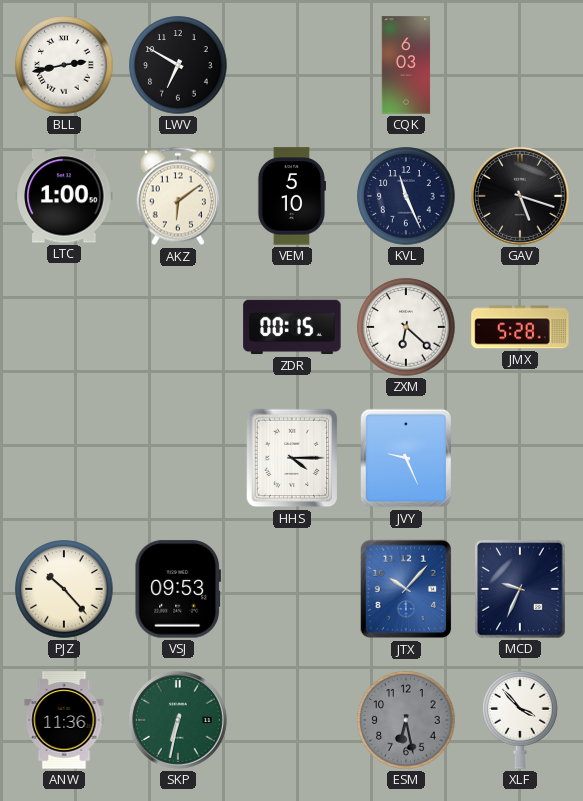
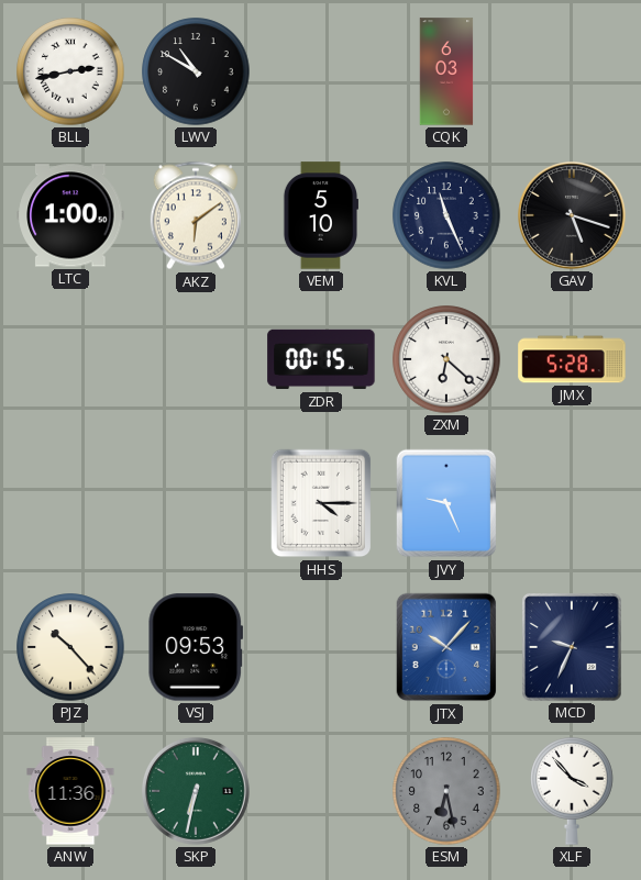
LWV: 6:50 -> 10:50
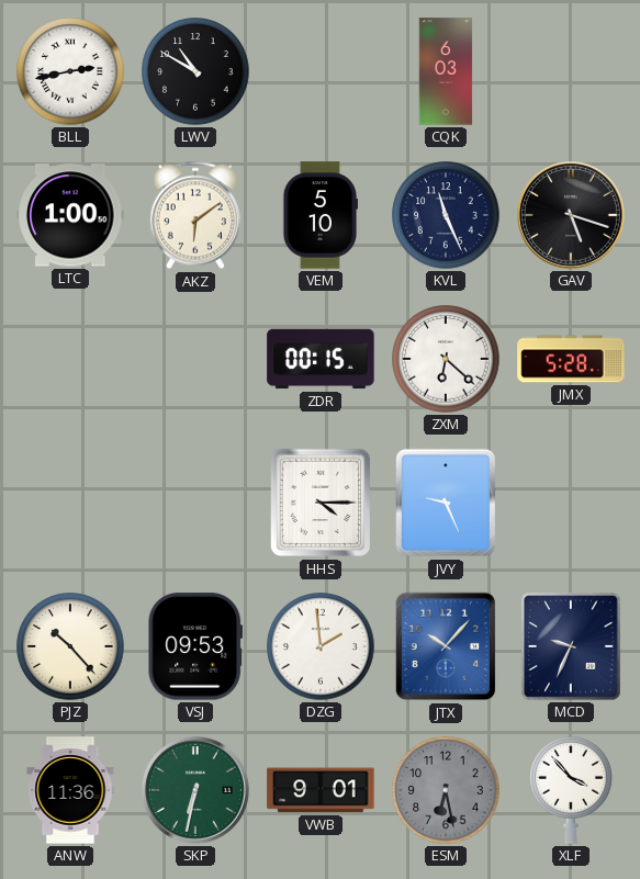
DZG: none -> 1:59
VWB: none -> 9:01
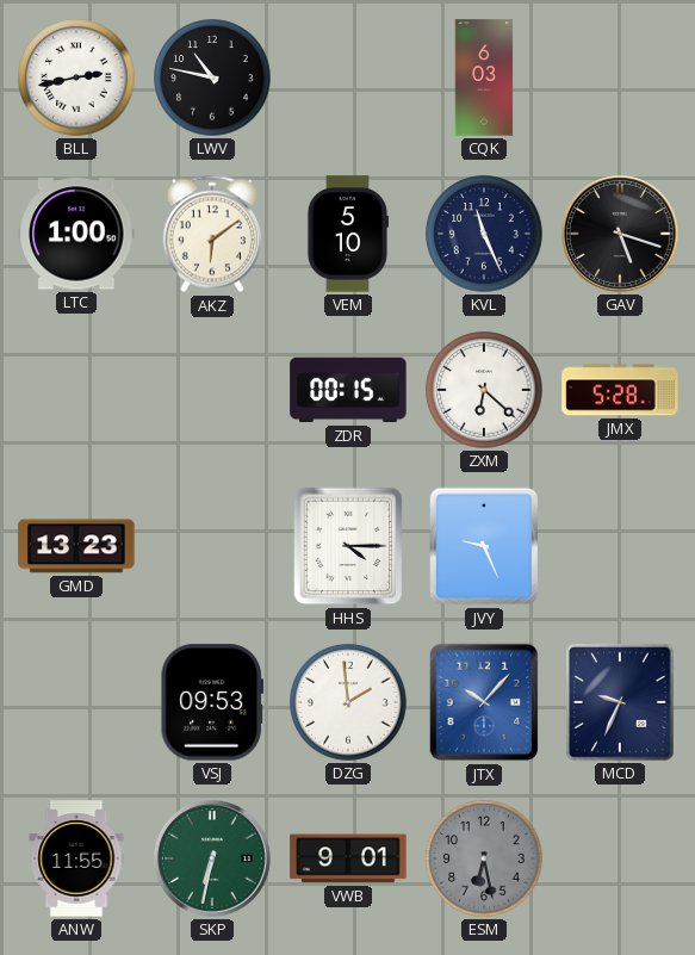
LWV: 10:50 -> 10:47
GMD: none -> 13:23
PJZ: 10:23 -> none
ANW: 11:36 -> 11:55
XLF: 3:53 -> none
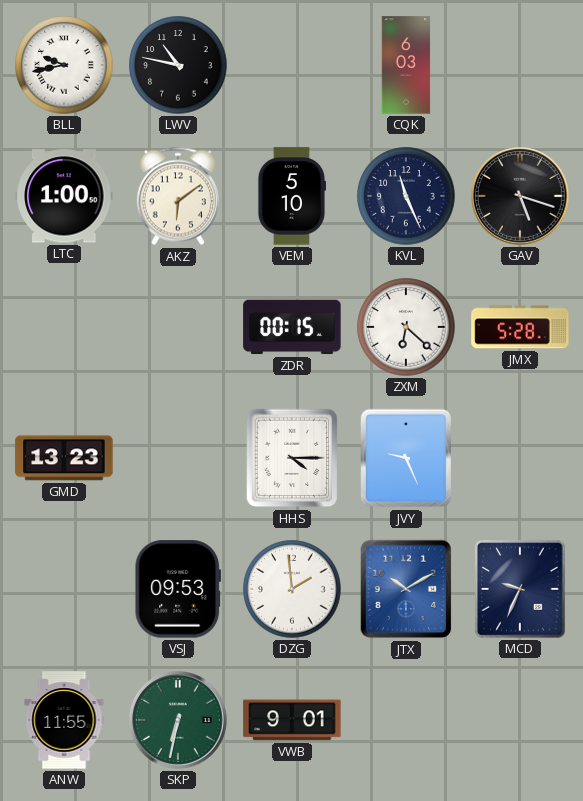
BLL: 2:43 -> 9:43
JTX: 10:07 -> 10:10
ESM: 6:28 -> none
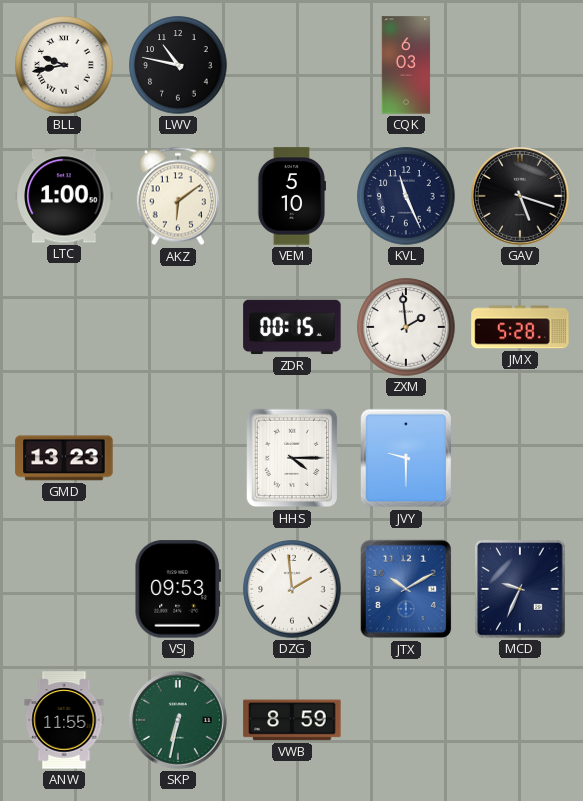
ZXM: 6:22 -> 1:59
JVY: 9:26 -> 9:30
VWB: 9:01 -> 8:59
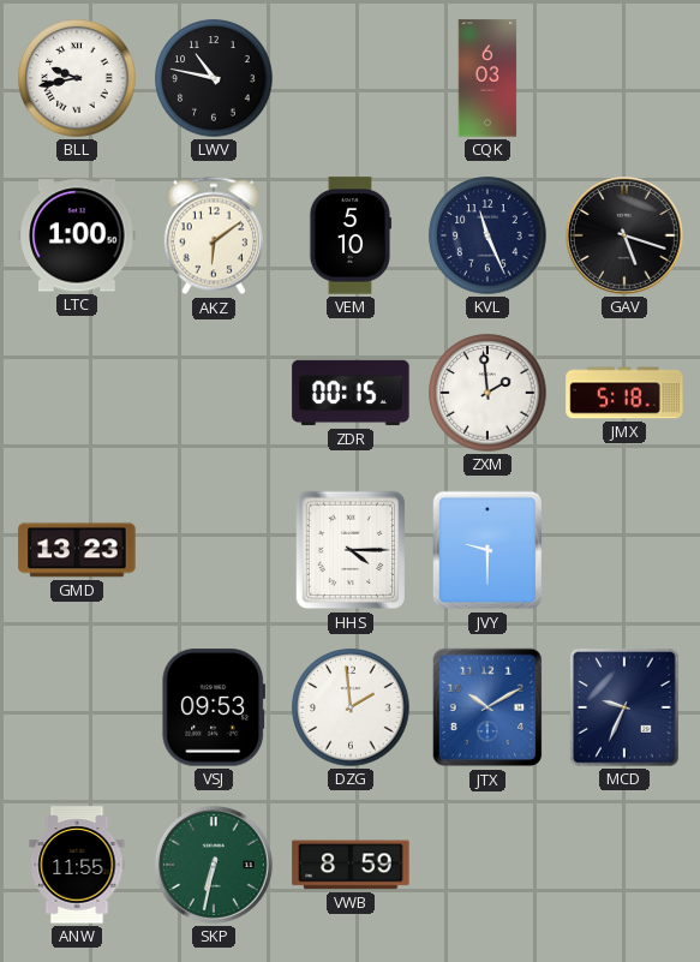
JMX: 5:28 -> 5:18
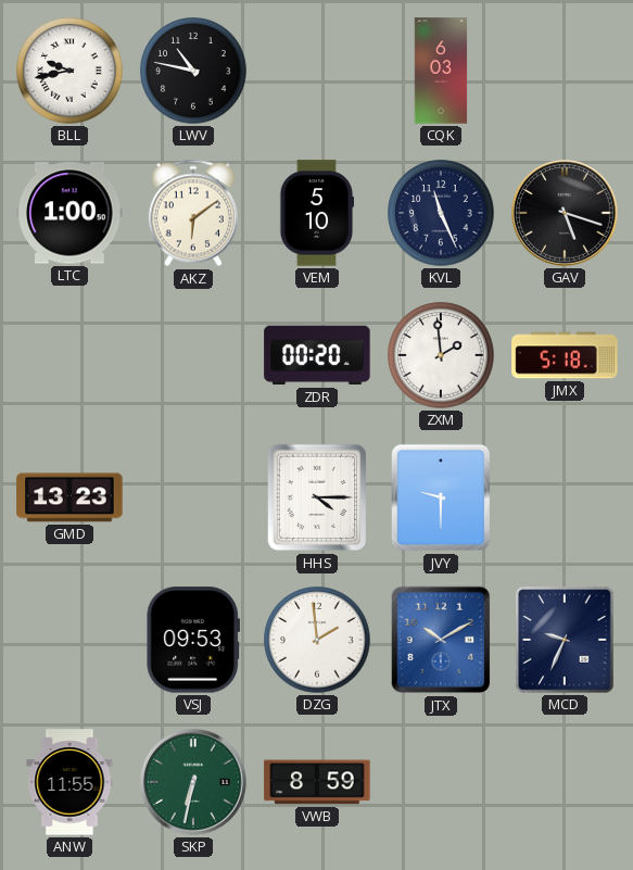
ZDR: 00:15 -> 00:20
